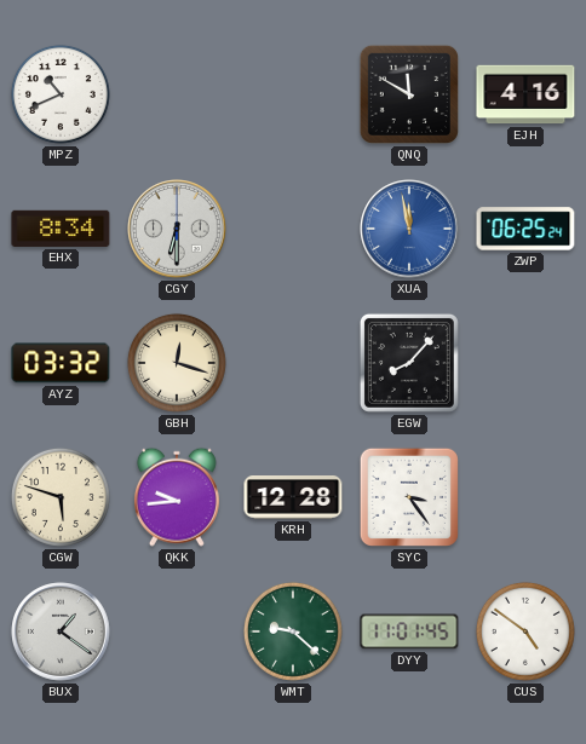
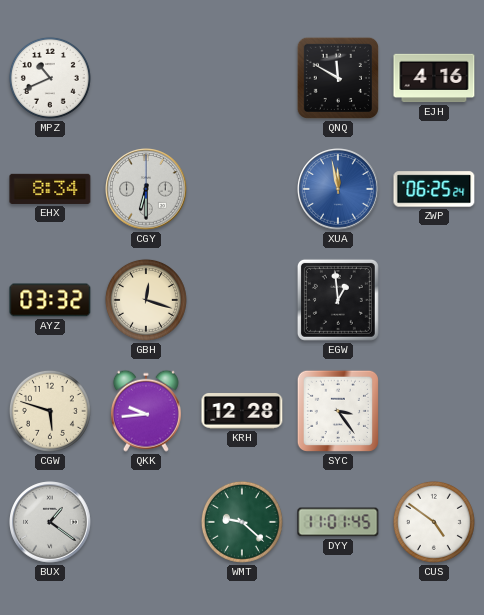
EGW: 8:07 -> 12:59
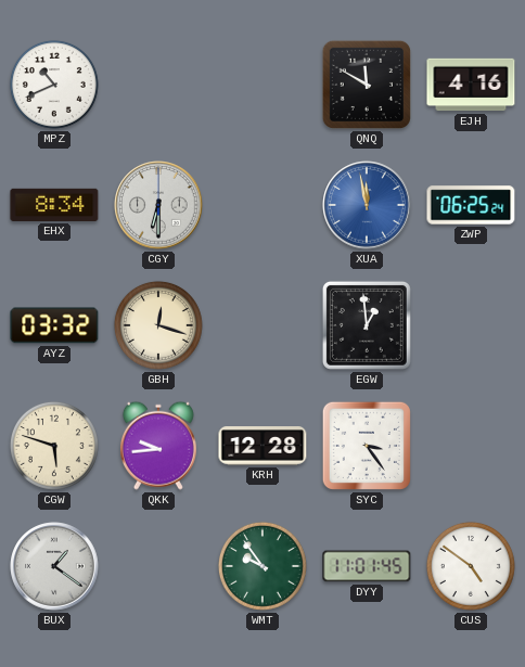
WMT: 9:22 -> 9:54
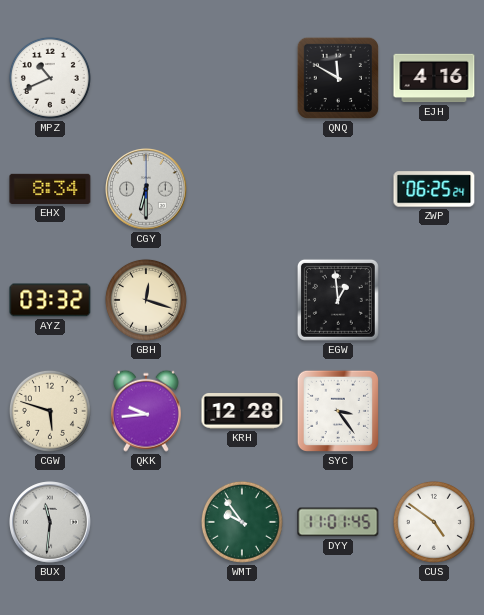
XUA: 11:58 -> none
BUX: 1:21 -> 11:31
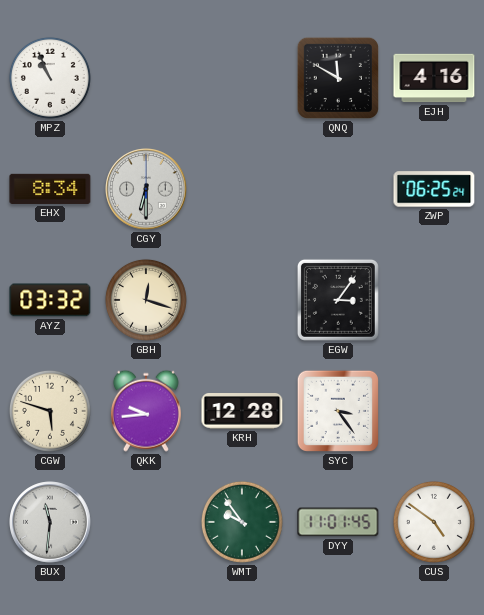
MPZ: 10:41 -> 10:56
EGW: 12:59 -> 3:06
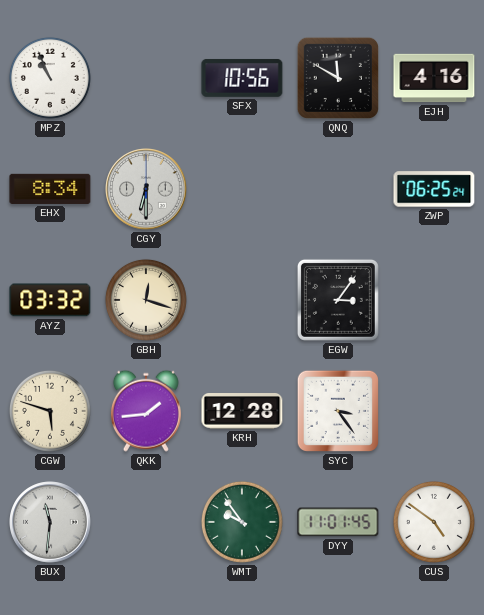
SFX: none -> 10:56
QKK: 9:44 -> 1:44
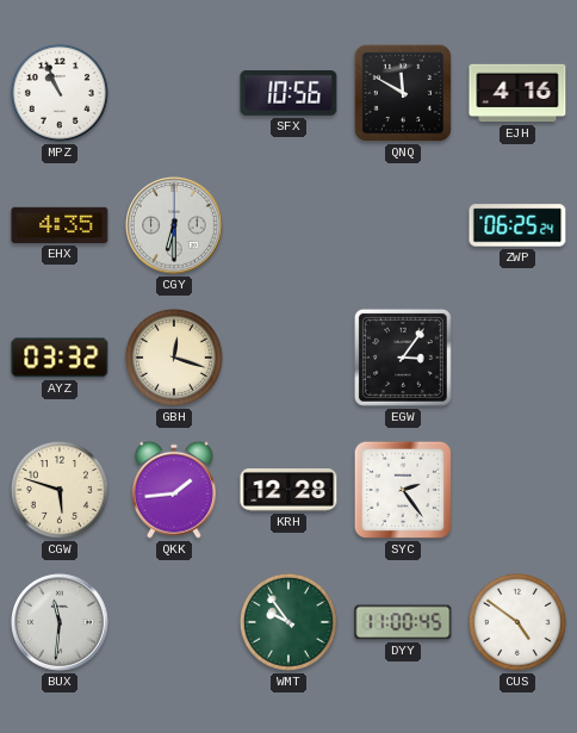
EHX: 8:34 -> 4:35
SYC: 3:24 -> 2:24
DYY: 11:01 -> 11:00
